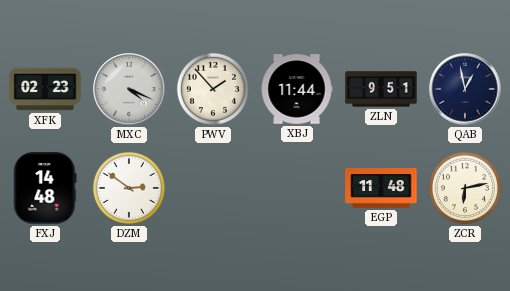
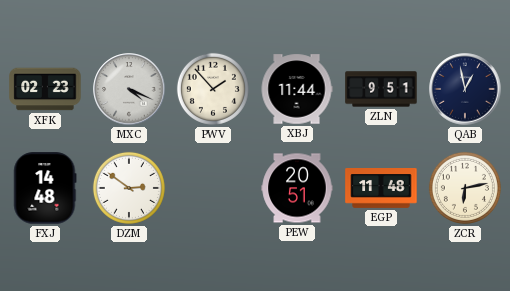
PEW: none -> 20:51
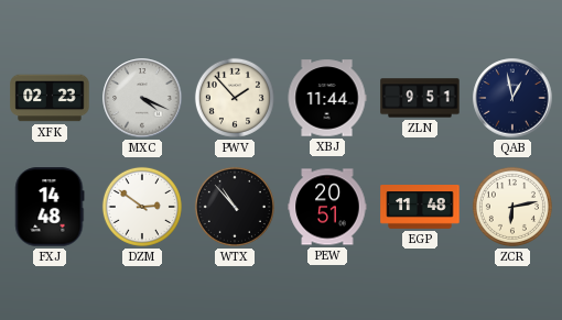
WTX: none -> 10:53
